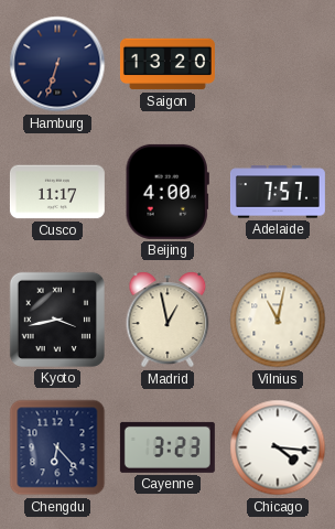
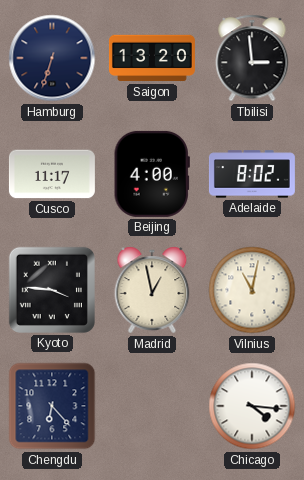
Tbilisi: none -> 2:59
Adelaide: 7:57 -> 8:02
Kyoto: 3:43 -> 3:46
Cayenne: 3:23 -> none
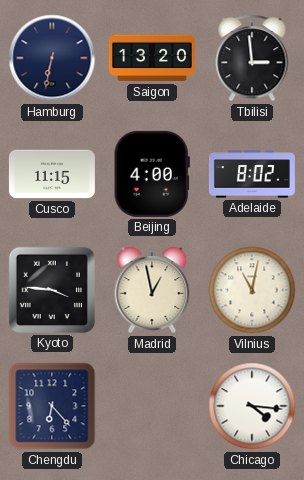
Hamburg: 6:33 -> 6:32
Cusco: 11:17 -> 11:15
